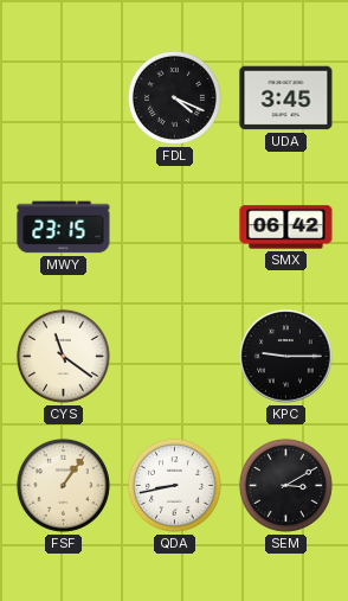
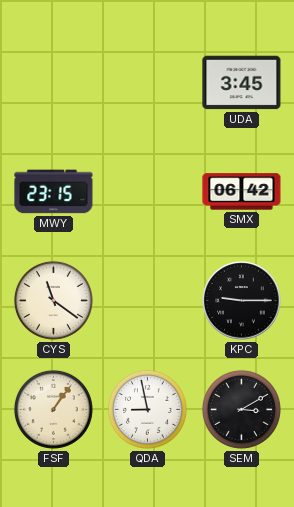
FDL: 4:19 -> none
QDA: 8:43 -> 8:58
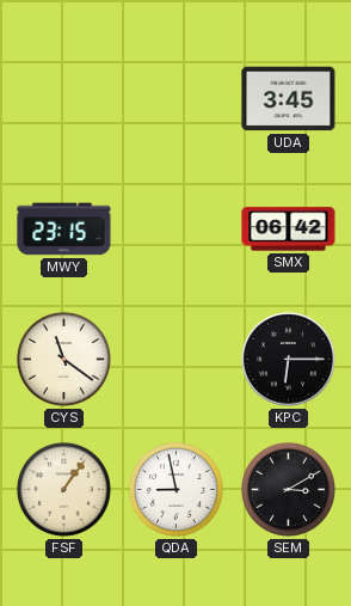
KPC: 9:15 -> 6:15
